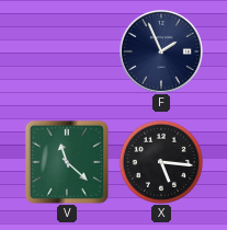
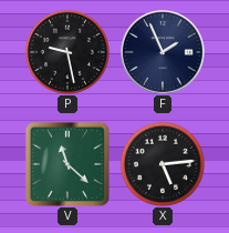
P: none -> 9:28
X: 5:16 -> 5:14
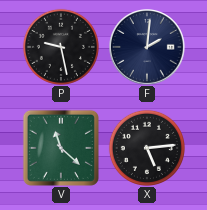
F: 1:56 -> 2:01
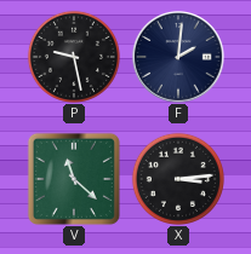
X: 5:14 -> 3:14
